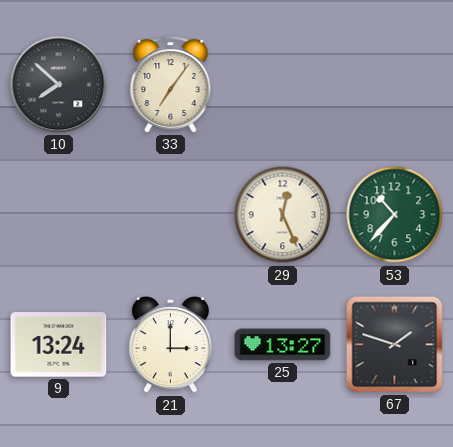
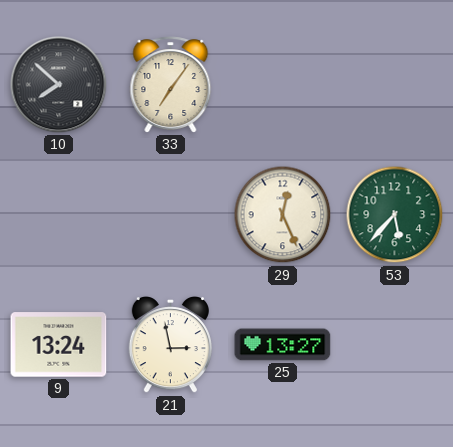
53: 10:37 -> 5:37
21: 3:00 -> 2:58
67: 1:48 -> none
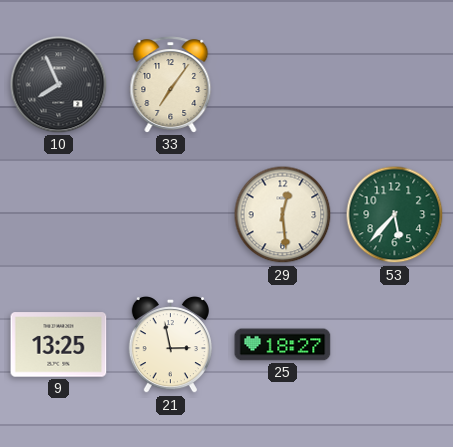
10: 7:52 -> 7:56
29: 12:26 -> 12:29
9: 13:24 -> 13:25
25: 13:27 -> 18:27
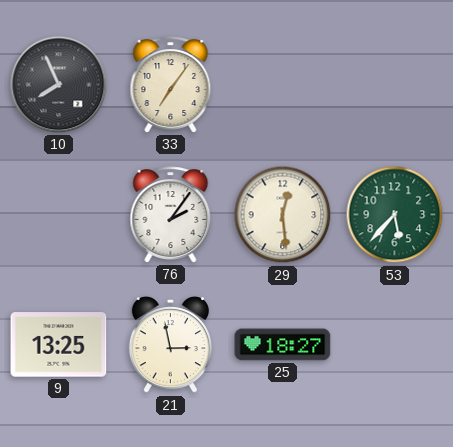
76: none -> 2:06
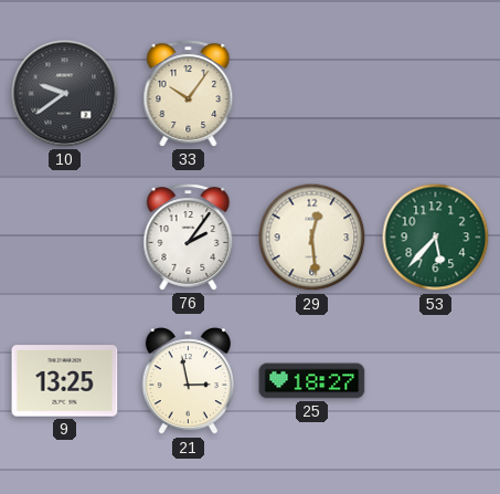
10: 7:56 -> 9:39
33: 7:06 -> 10:06
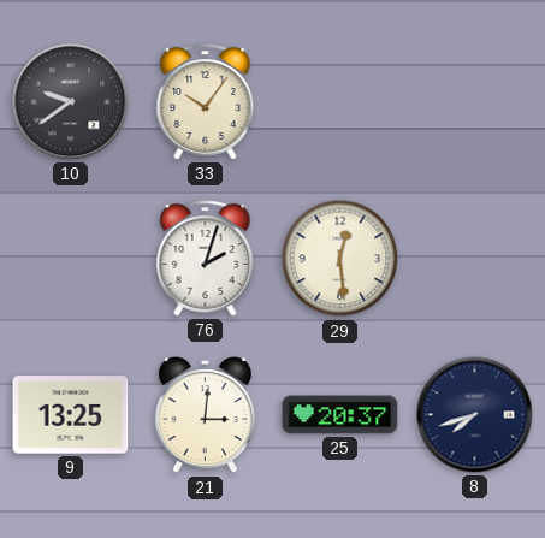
76: 2:06 -> 2:03
53: 5:37 -> none
21: 2:58 -> 3:01
25: 18:27 -> 20:37
8: none -> 7:42
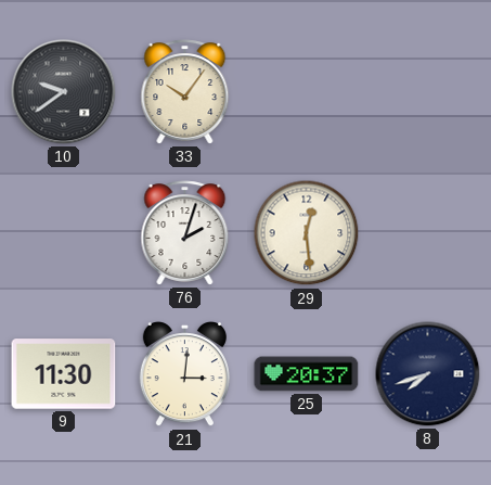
9: 13:25 -> 11:30
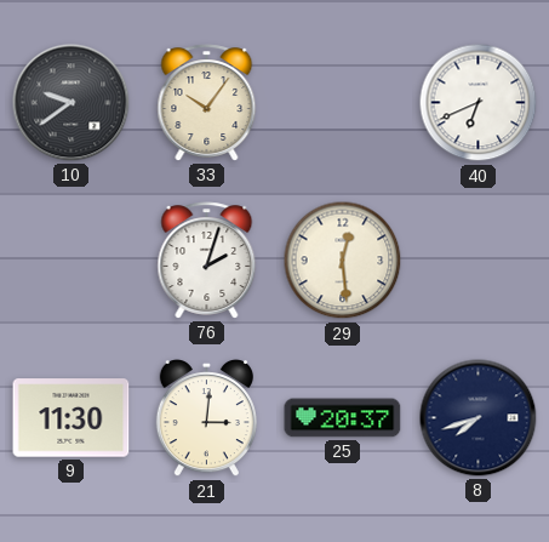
40: none -> 6:41
